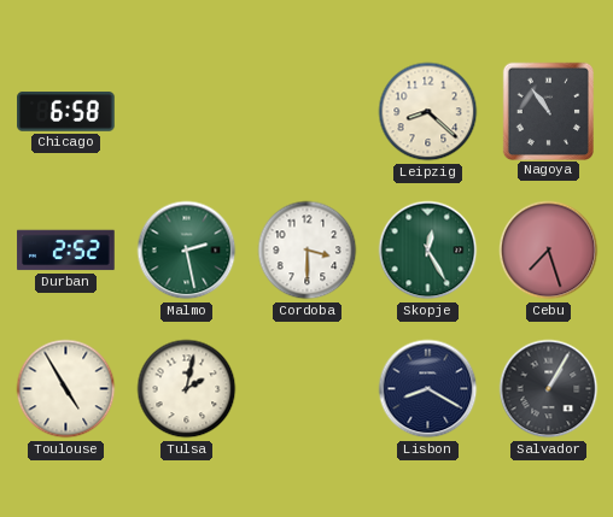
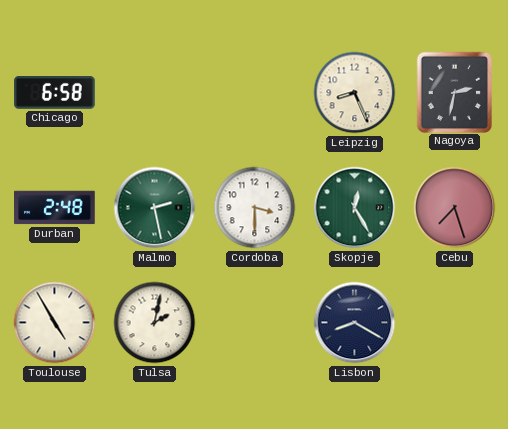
Leipzig: 8:22 -> 8:26
Nagoya: 10:54 -> 2:32
Durban: 2:52 -> 2:48
Salvador: 1:05 -> none
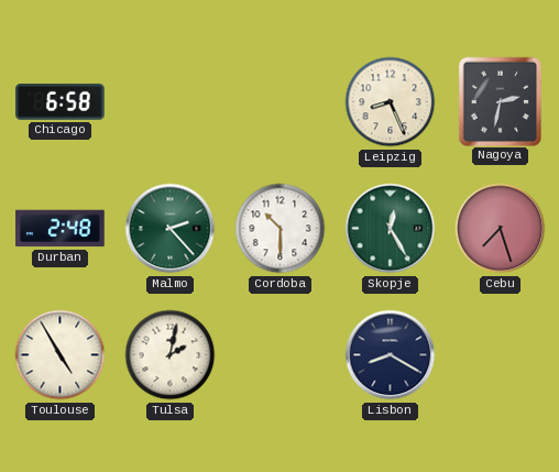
Malmo: 2:28 -> 2:23
Cordoba: 3:30 -> 10:30
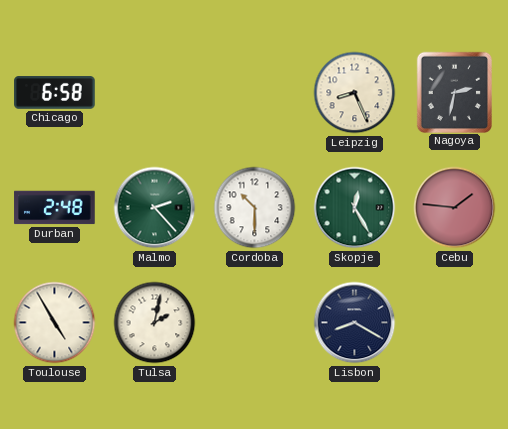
Cebu: 7:27 -> 1:46
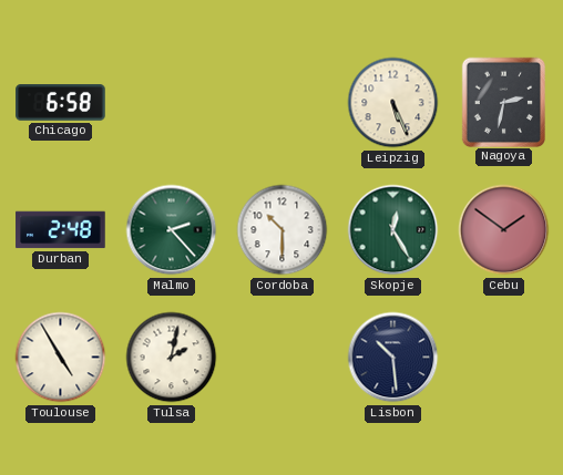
Leipzig: 8:26 -> 5:26
Cebu: 1:46 -> 1:51
Lisbon: 8:20 -> 10:29
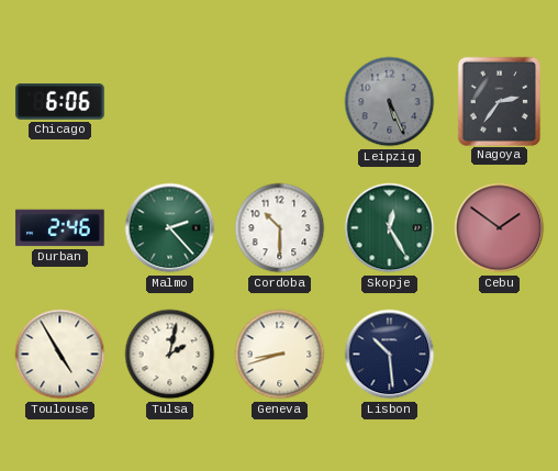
Chicago: 6:58 -> 6:06
Leipzig dial: cream -> grey
Nagoya: 2:32 -> 2:36
Durban: 2:48 -> 2:46
Geneva: none -> 8:42
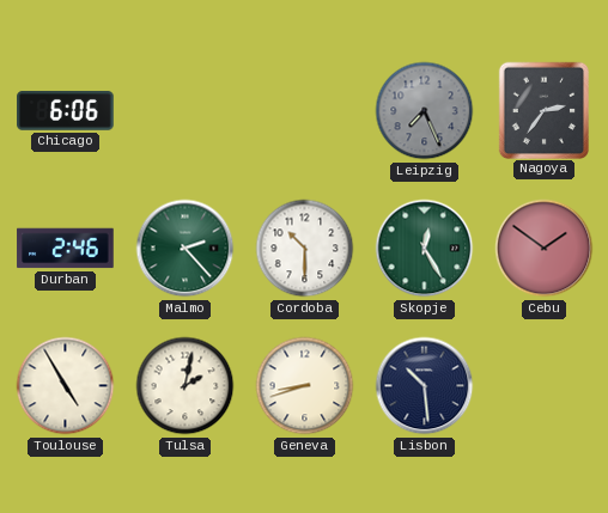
Leipzig: 5:26 -> 7:26
